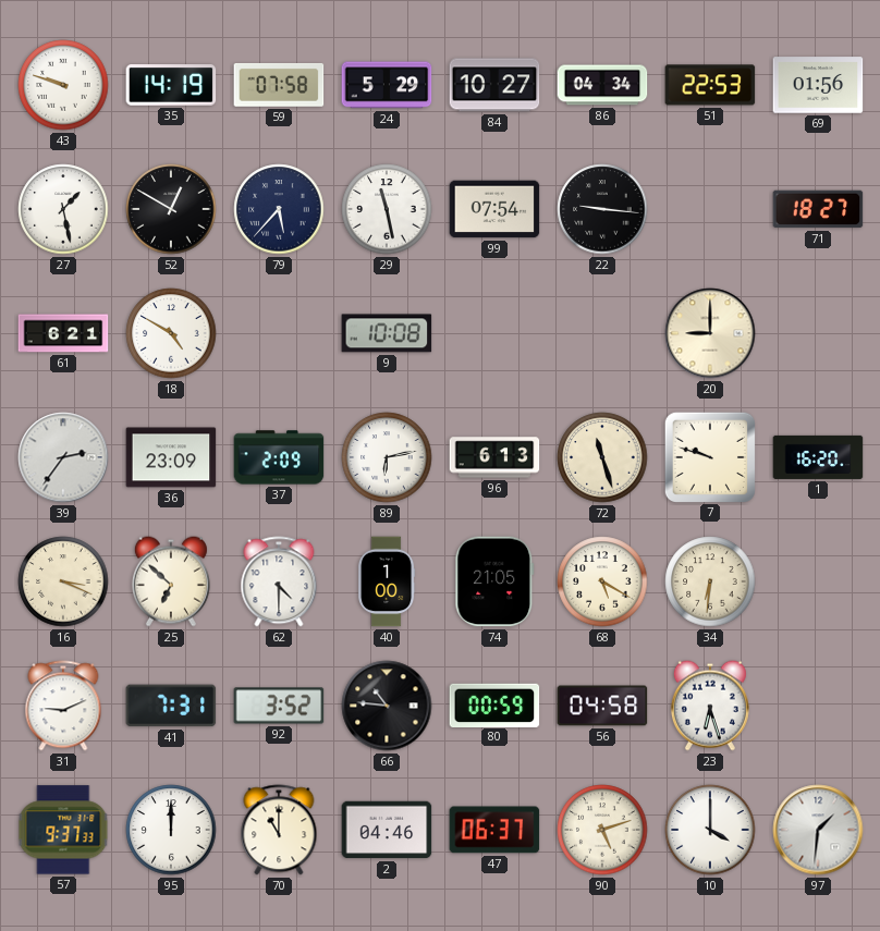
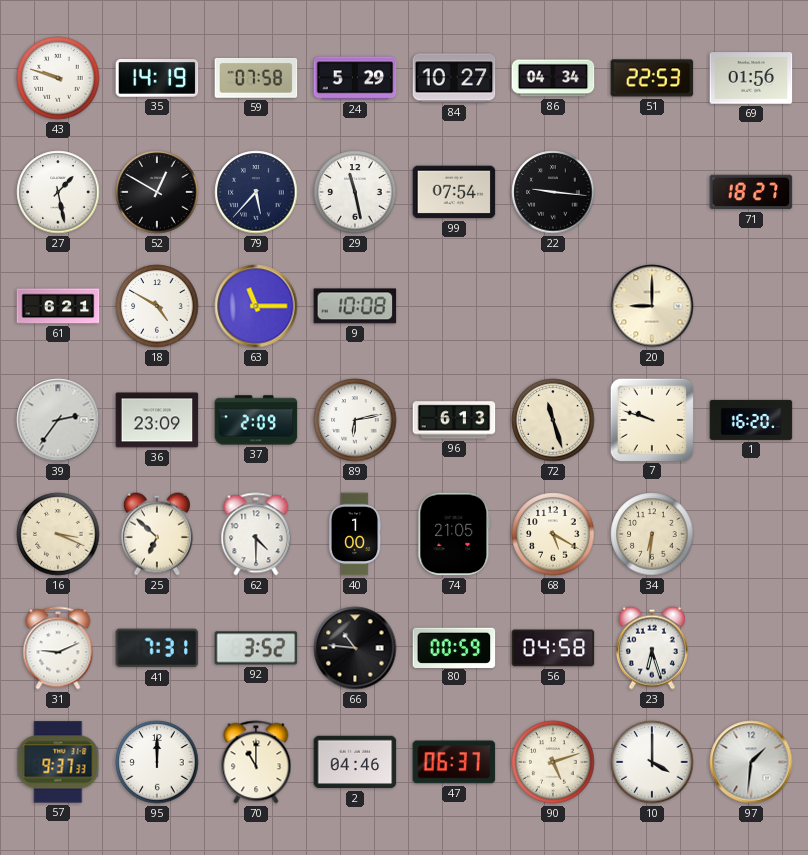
63: none -> 11:15
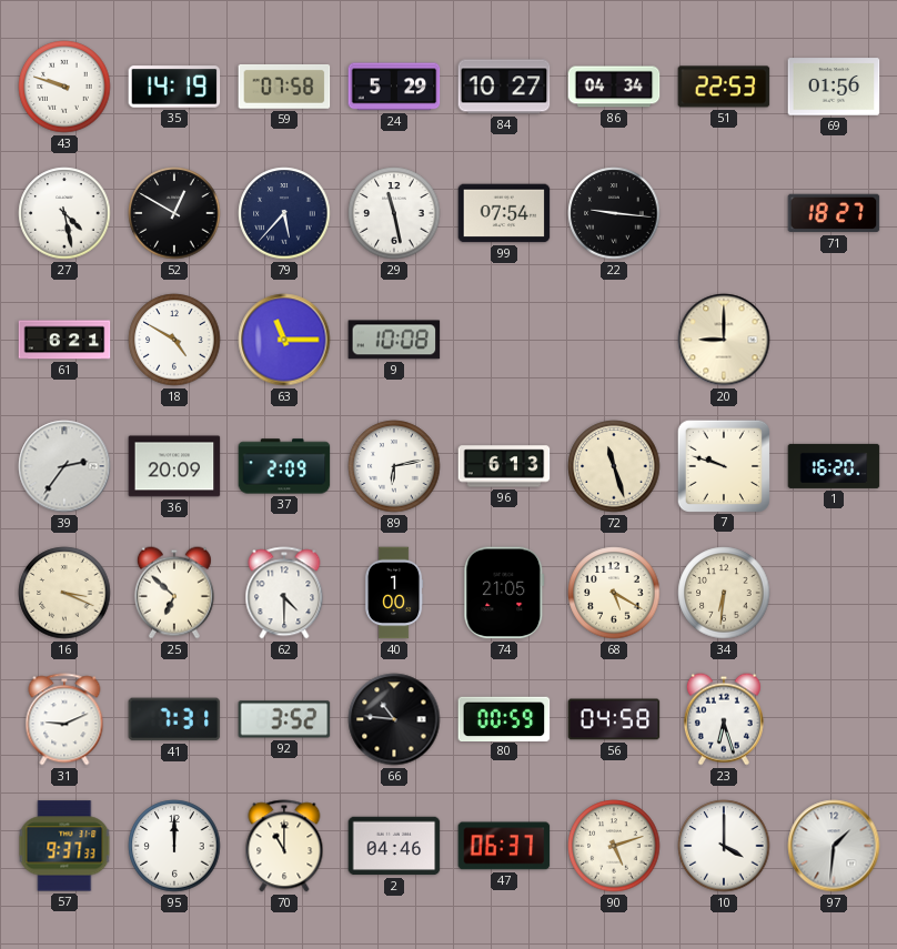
27: 1:28 -> 4:28
36: 23:09 -> 20:09
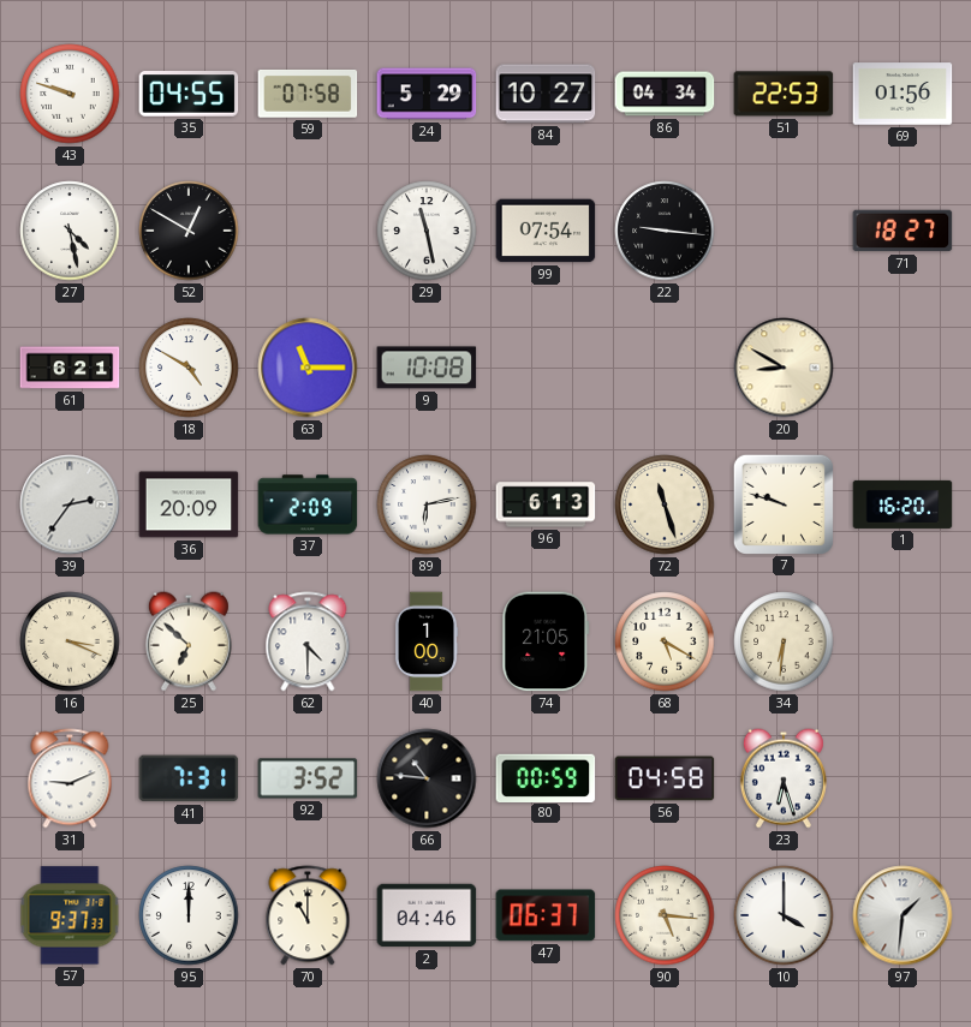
35: 14:19 -> 04:55
79: 5:37 -> none
20: 9:00 -> 8:50
90: 5:12 -> 5:16
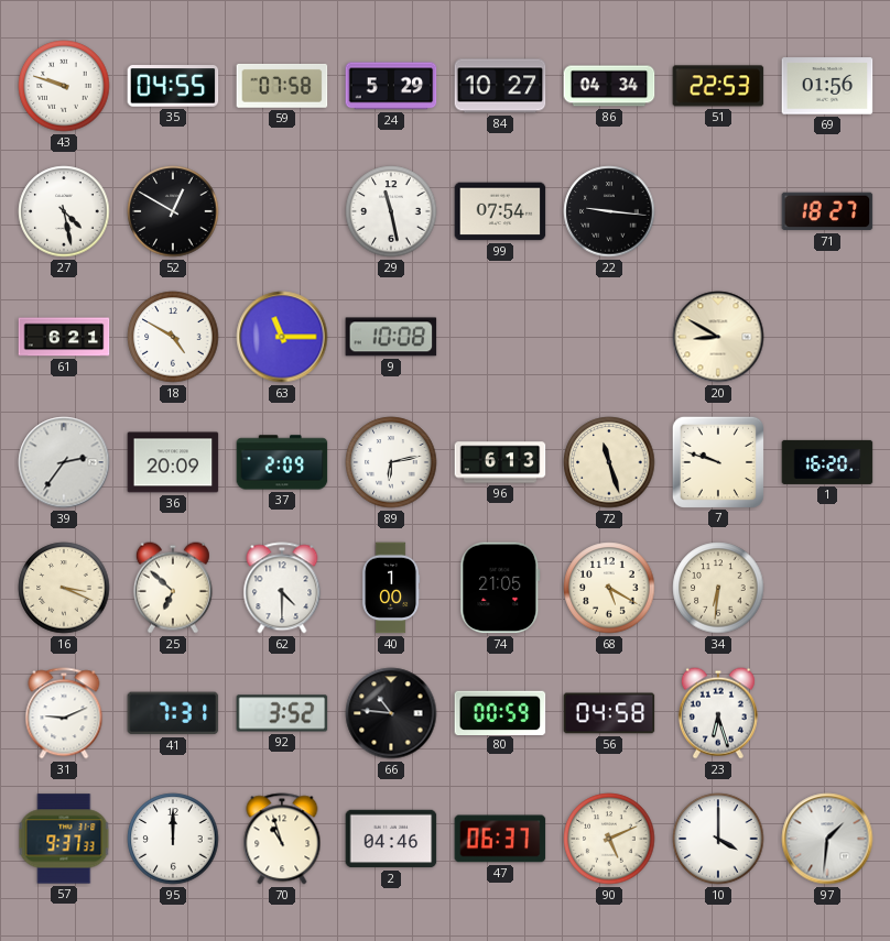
70: 11:00 -> 10:57
90: 5:16 -> 5:11
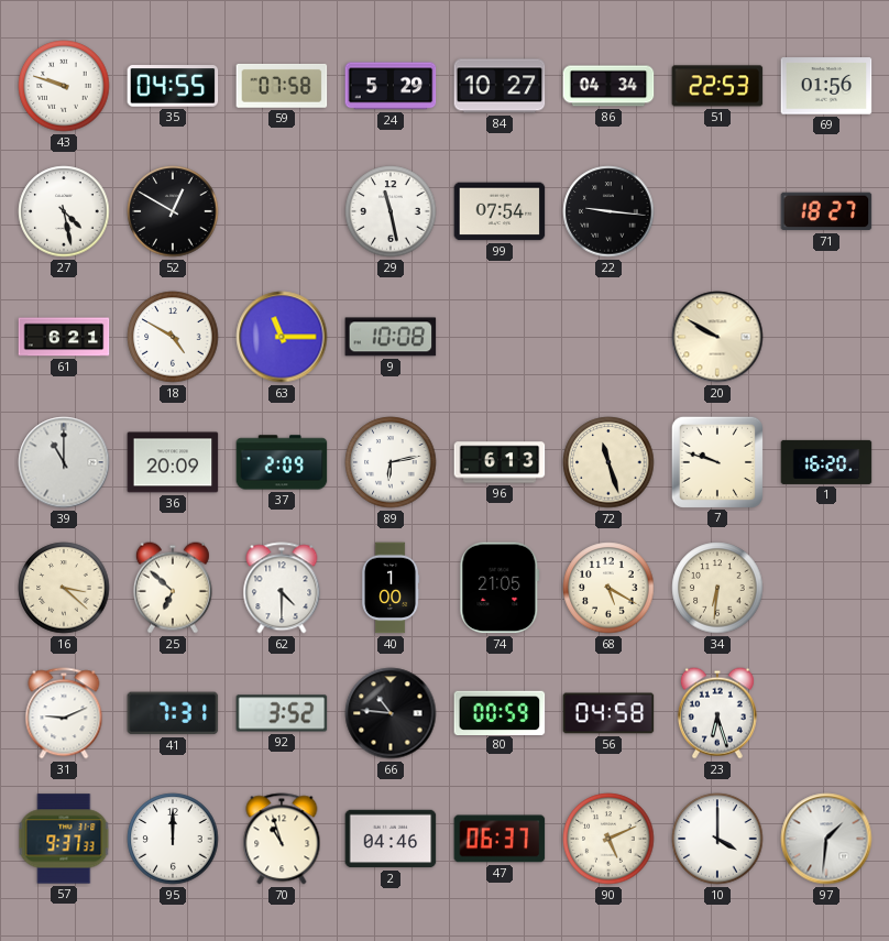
20: 8:50 -> 9:50
39: 2:36 -> 11:00
16: 3:19 -> 3:22
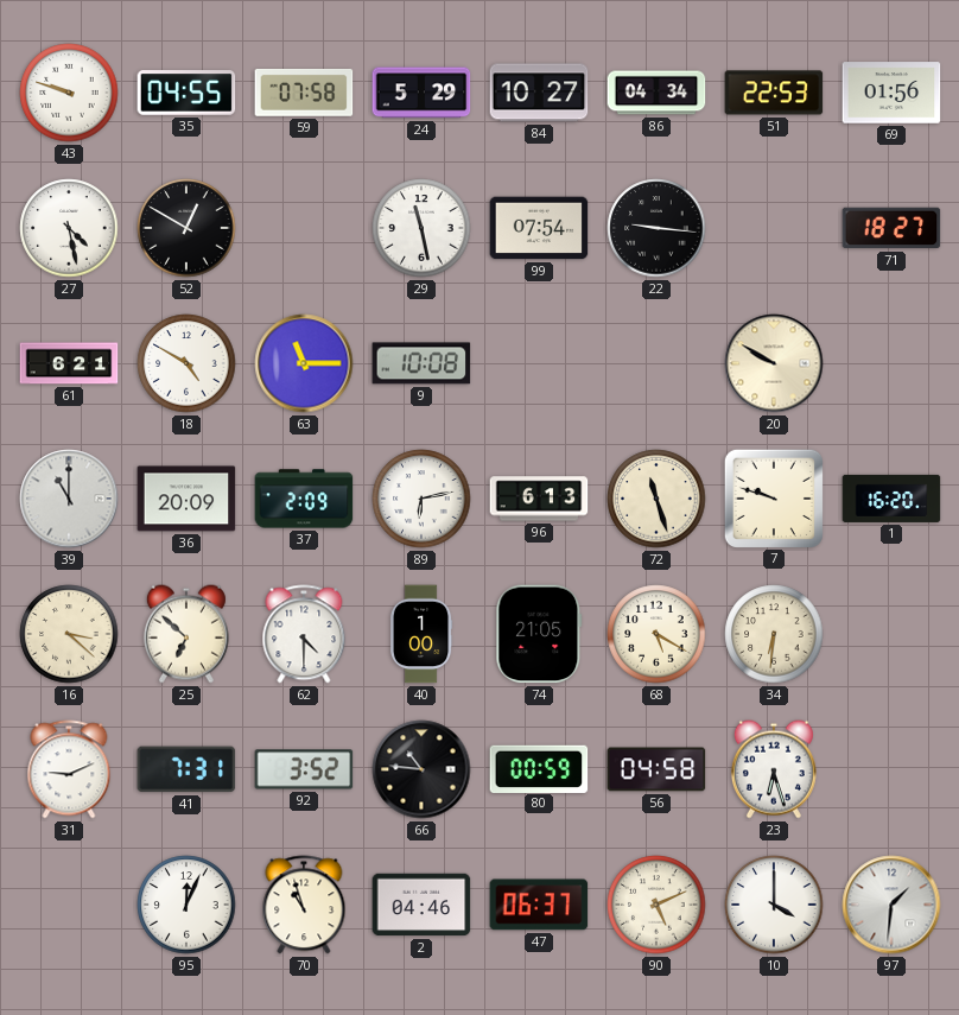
57: 9:37 -> none
95: 12:00 -> 12:04
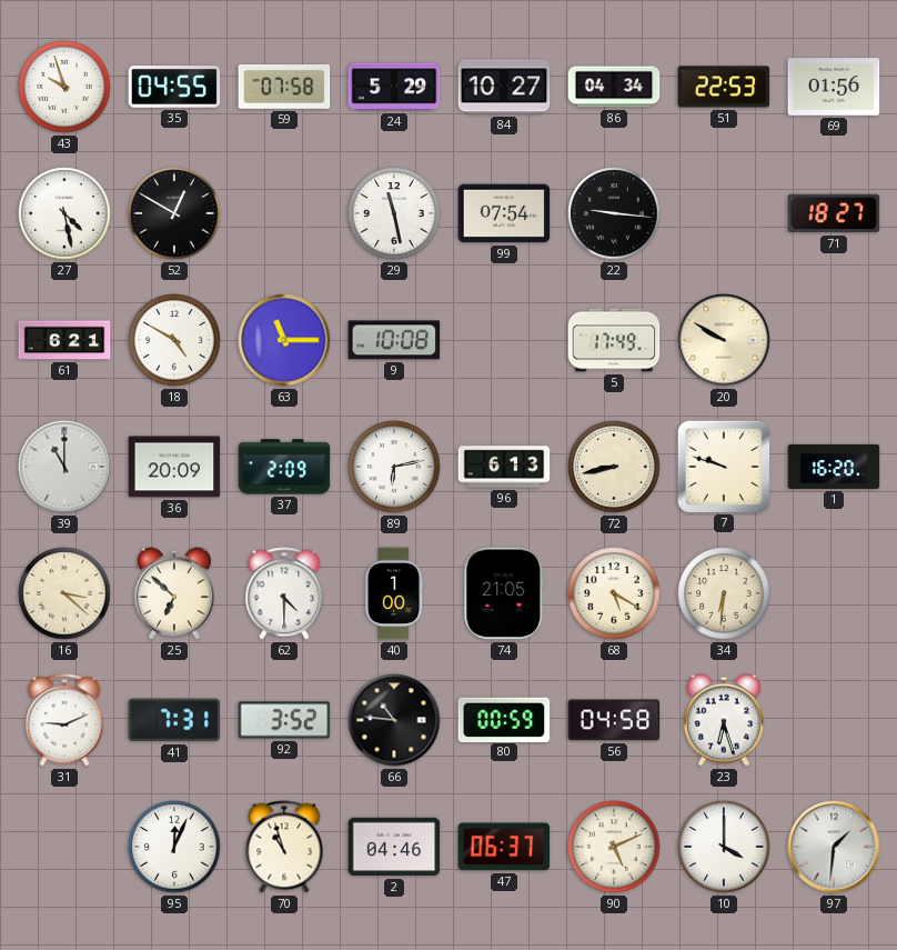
43: 9:48 -> 9:57
5: none -> 17:49
72: 11:27 -> 8:43
